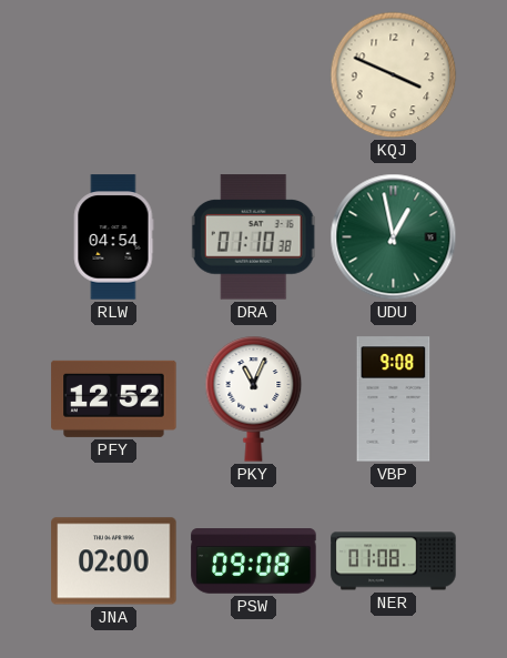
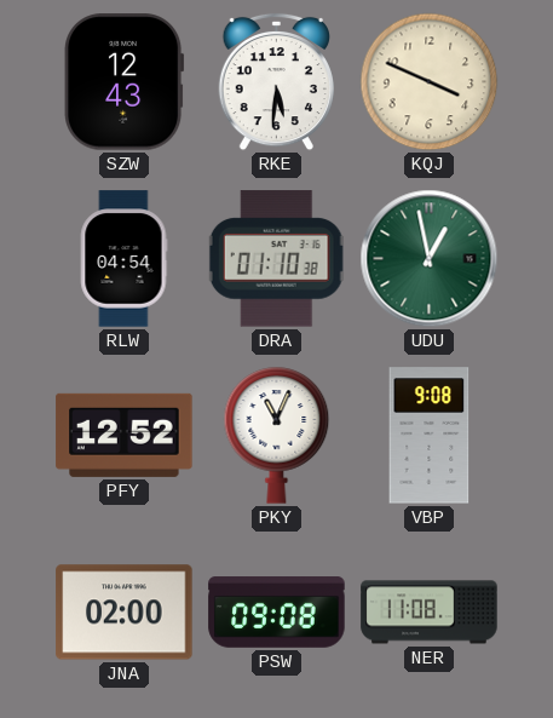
SZW: none -> 12:43
RKE: none -> 5:31
NER: 01:08 -> 11:08
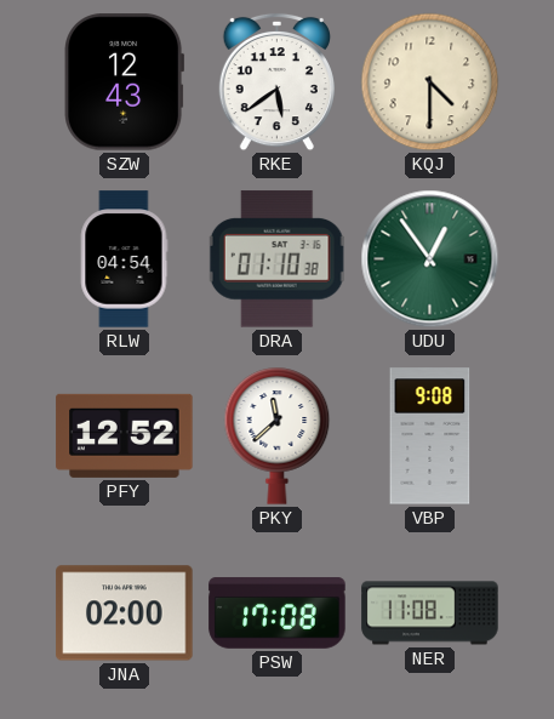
RKE: 5:31 -> 5:39
KQJ: 3:49 -> 4:30
UDU: 12:58 -> 12:54
PKY: 11:04 -> 11:38
PSW: 09:08 -> 17:08
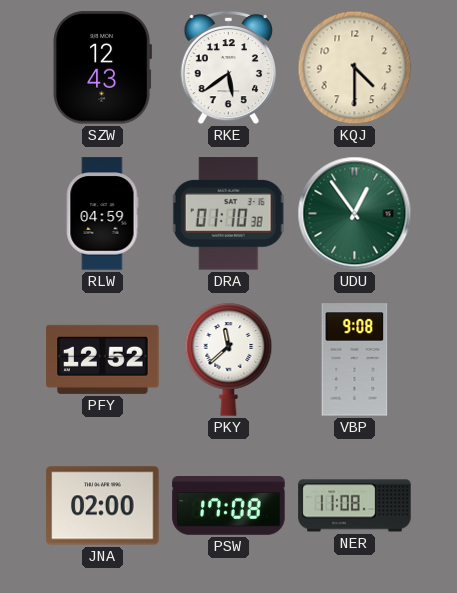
RLW: 04:54 -> 04:59
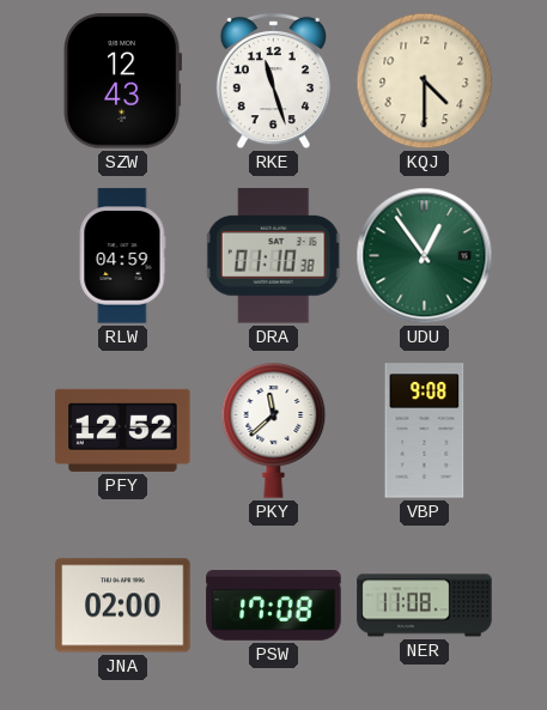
RKE: 5:39 -> 11:27
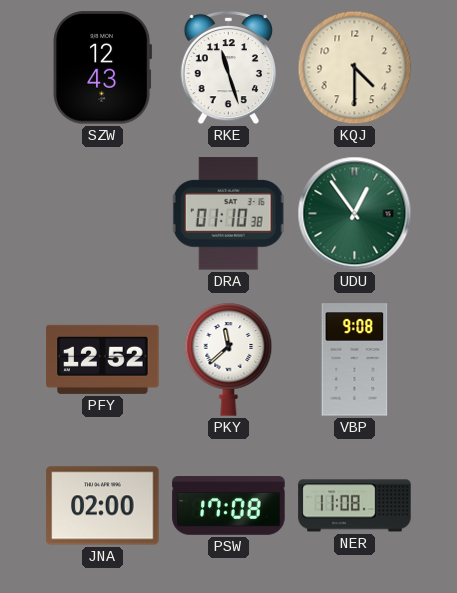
RLW: 04:59 -> none
